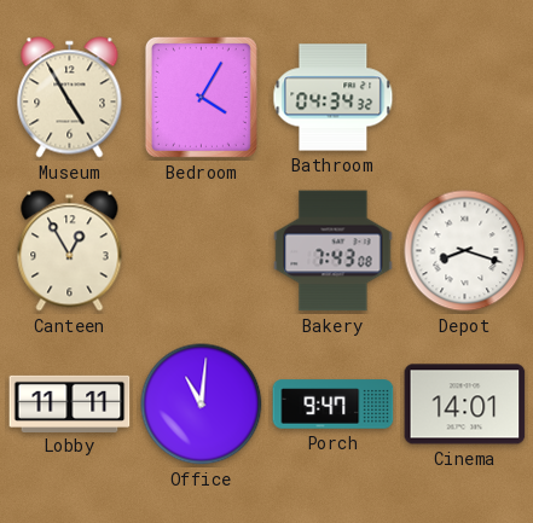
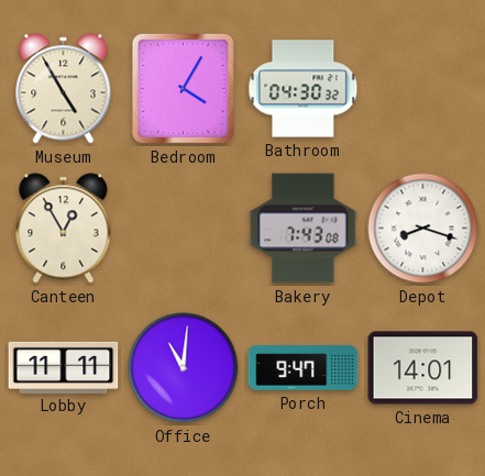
Bathroom: 04:34 -> 04:30
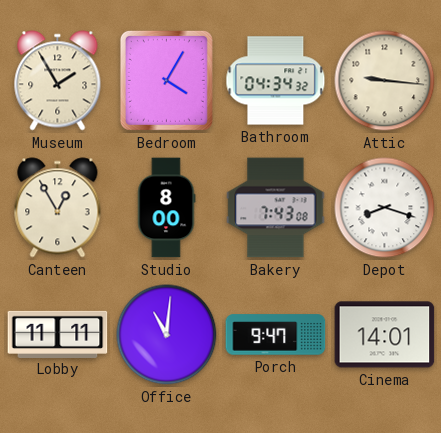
Museum: 4:55 -> 1:55
Bathroom: 04:30 -> 04:34
Attic: none -> 9:16
Studio: none -> 8:00
